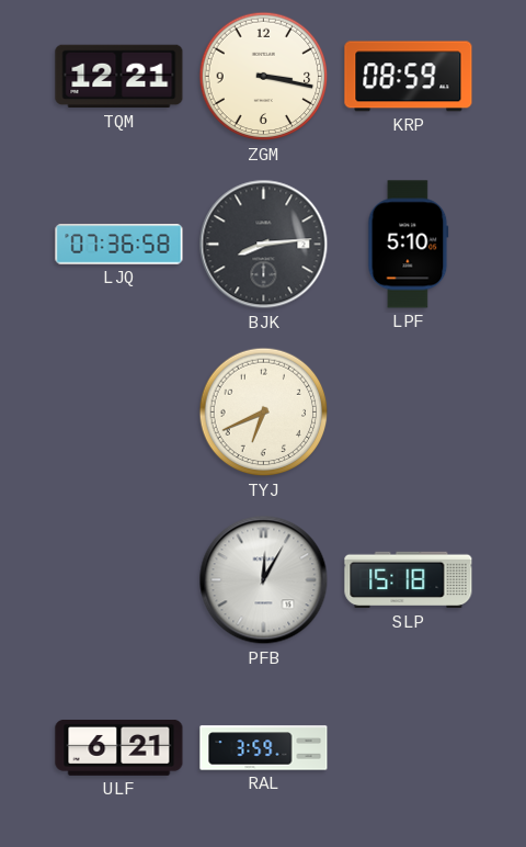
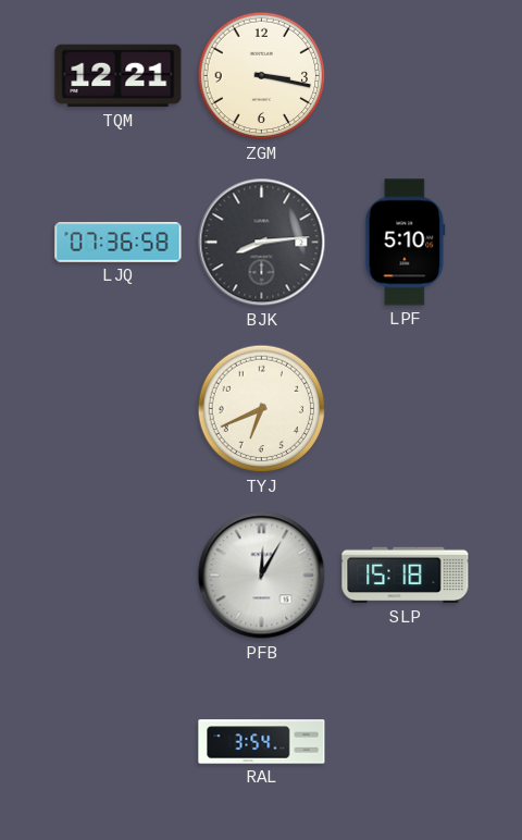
KRP: 08:59 -> none
ULF: 6:21 -> none
RAL: 3:59 -> 3:54
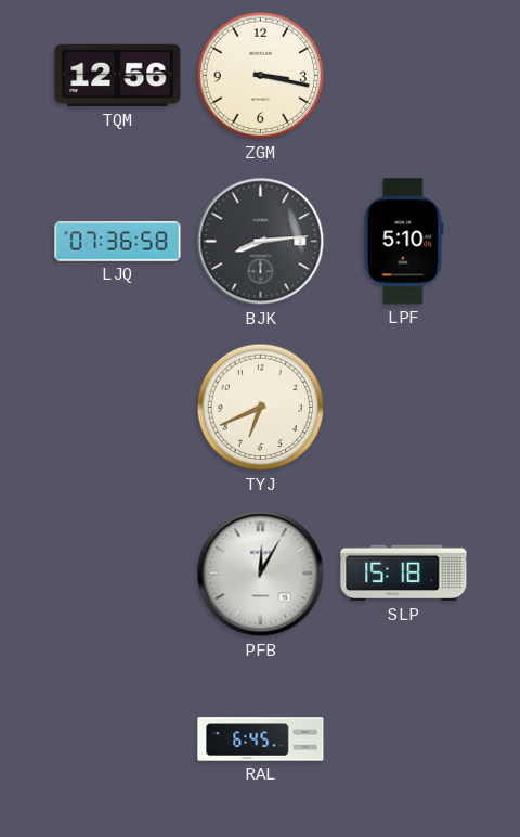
TQM: 12:21 -> 12:56
RAL: 3:54 -> 6:45
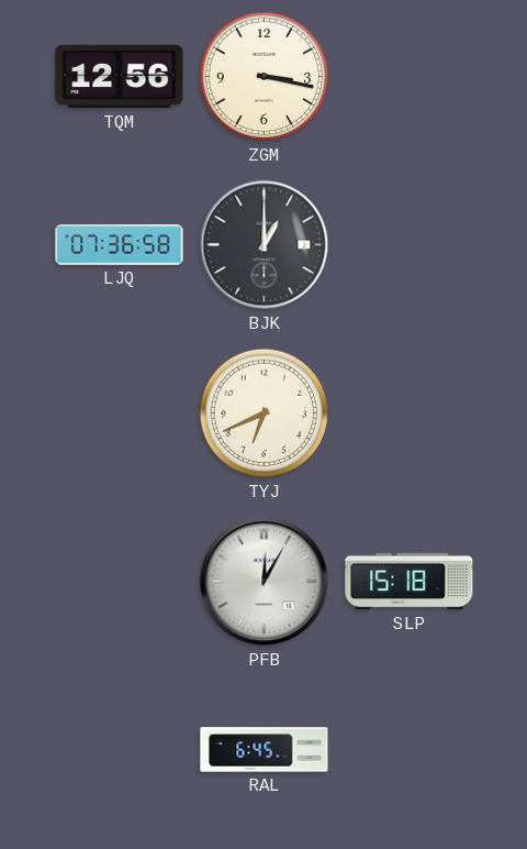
BJK: 8:14 -> 1:00
LPF: 5:10 -> none
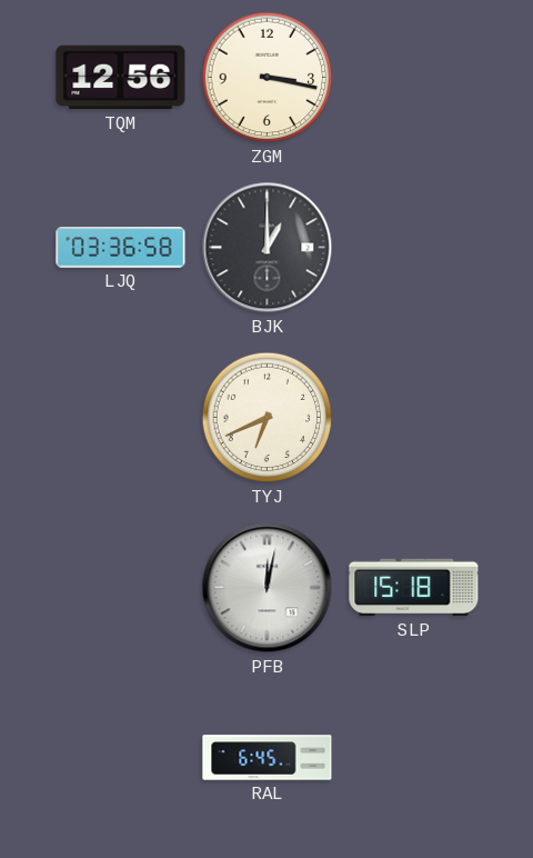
LJQ: 07:36 -> 03:36
PFB: 12:05 -> 12:02
